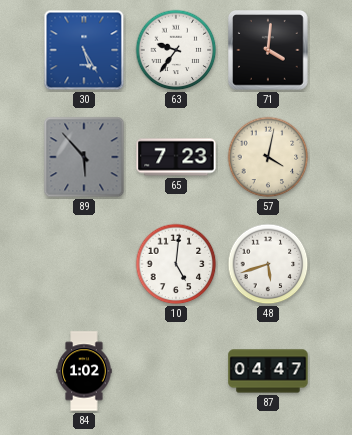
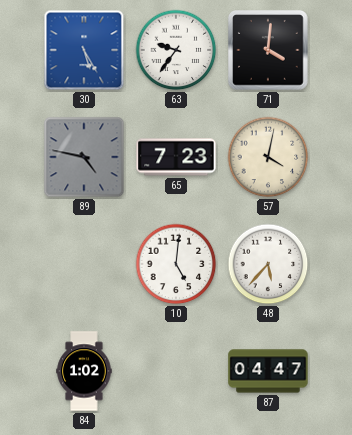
89: 5:53 -> 4:47
48: 5:42 -> 5:37
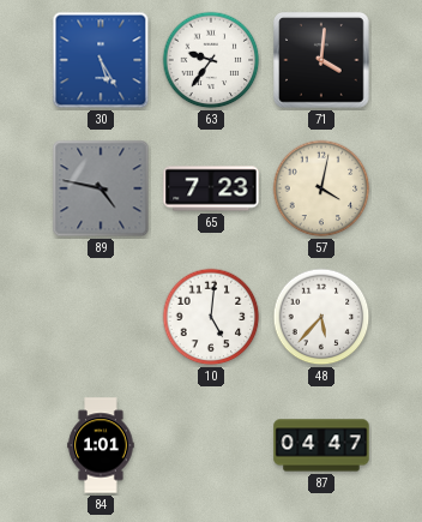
84: 1:02 -> 1:01
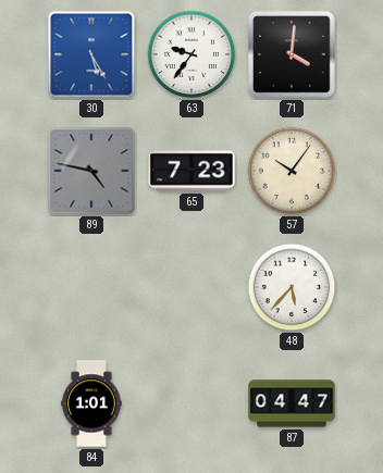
57: 4:02 -> 10:06
10: 5:01 -> none
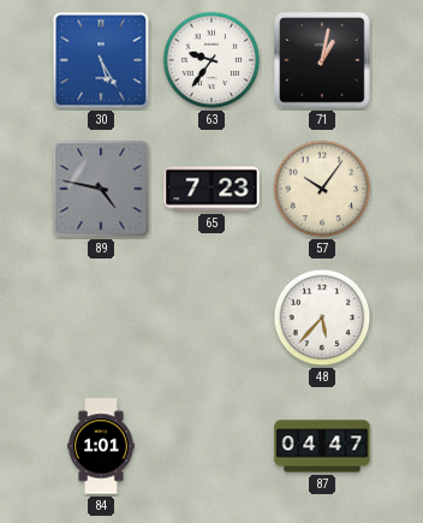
71: 4:01 -> 1:02
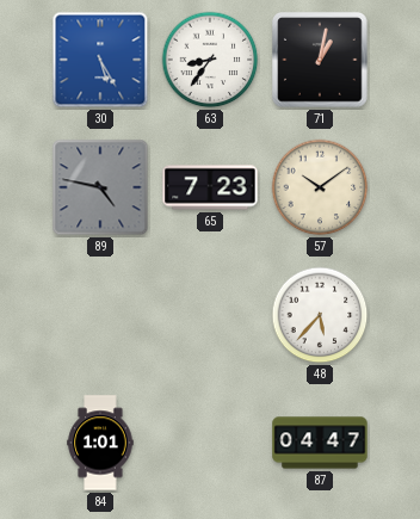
63: 9:36 -> 8:36
57: 10:06 -> 10:09
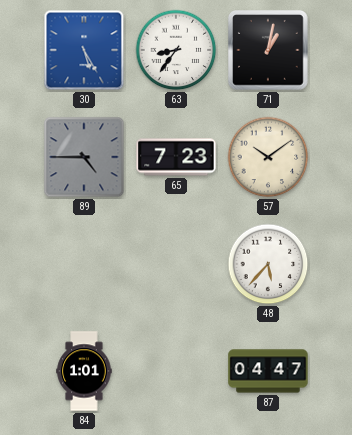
89: 4:47 -> 4:45
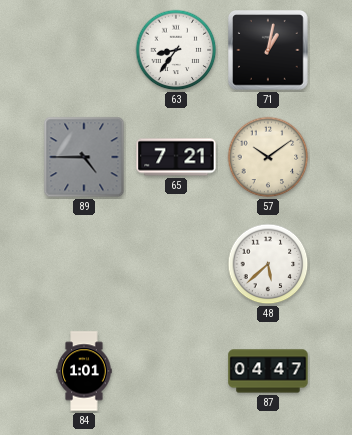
30: 5:25 -> none
65: 7:23 -> 7:21
48: 5:37 -> 5:38
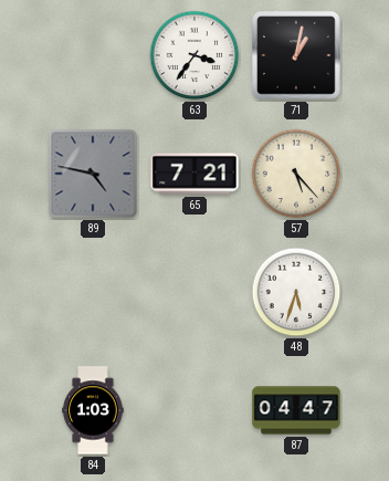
63: 8:36 -> 3:36
89: 4:45 -> 4:47
57: 10:09 -> 5:23
48: 5:38 -> 5:33
84: 1:01 -> 1:03
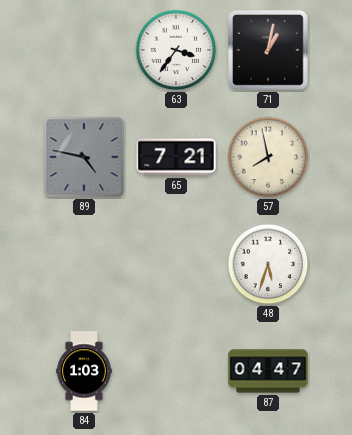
57: 5:23 -> 7:58
